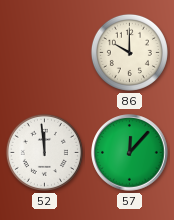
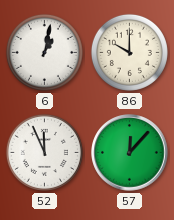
6: none -> 1:02
52: 11:59 -> 11:56
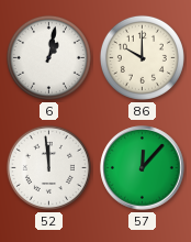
52: 11:56 -> 11:59
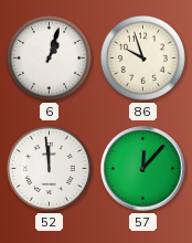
6: 1:02 -> 1:03
86: 10:00 -> 9:57
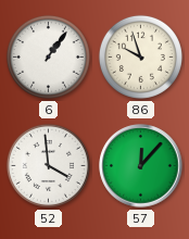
6: 1:03 -> 1:06
52: 11:59 -> 3:59
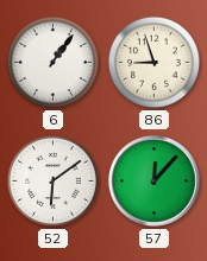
86: 9:57 -> 8:57
52: 3:59 -> 6:09
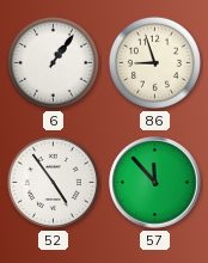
52: 6:09 -> 4:54
57: 12:07 -> 11:53
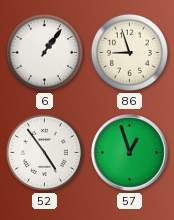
57: 11:53 -> 12:57
